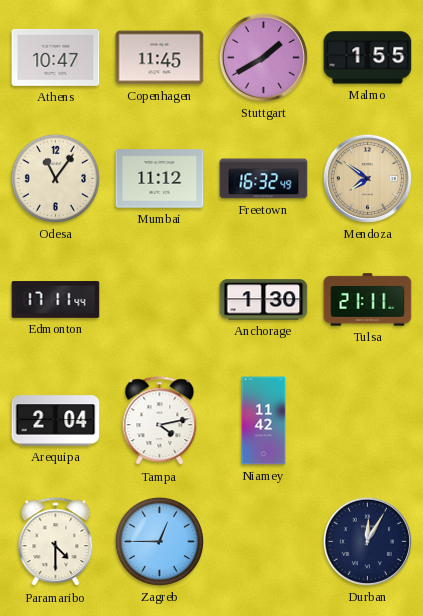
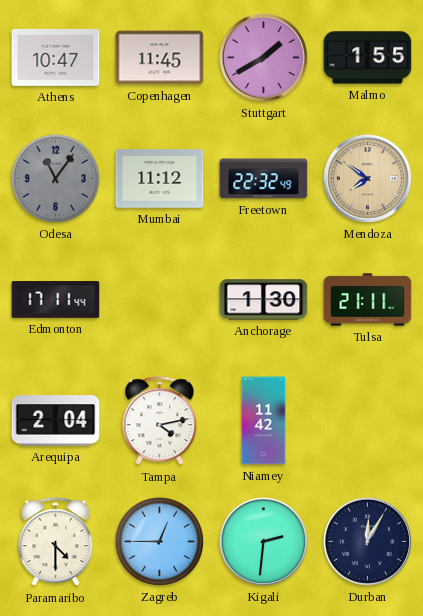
Odesa dial: cream -> grey
Freetown: 16:32 -> 22:32
Kigali: none -> 2:31
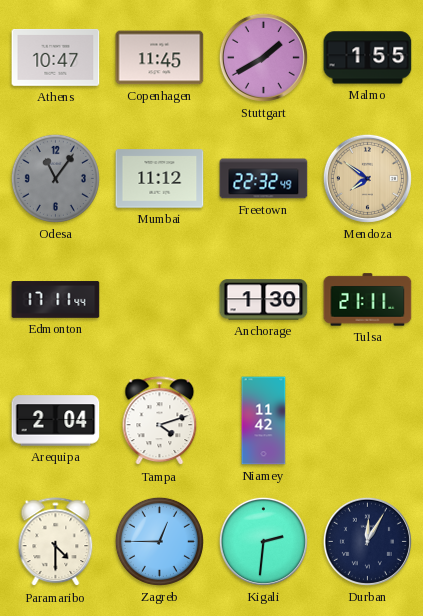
Tampa: 4:13 -> 4:12
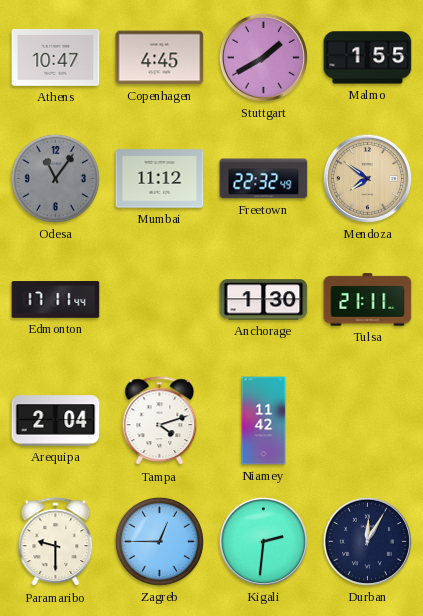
Copenhagen: 11:45 -> 4:45
Paramaribo: 4:30 -> 9:30
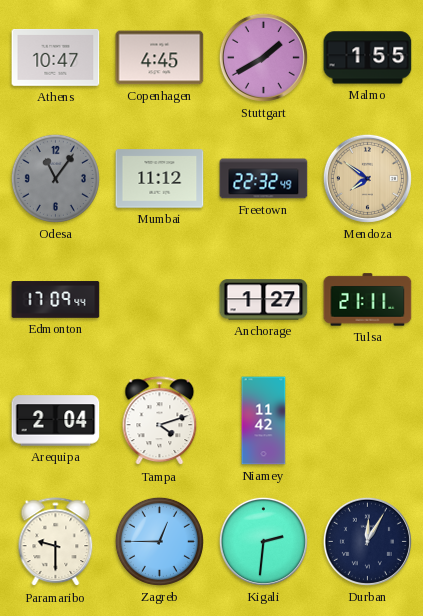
Edmonton: 17:11 -> 17:09
Anchorage: 1:30 -> 1:27
